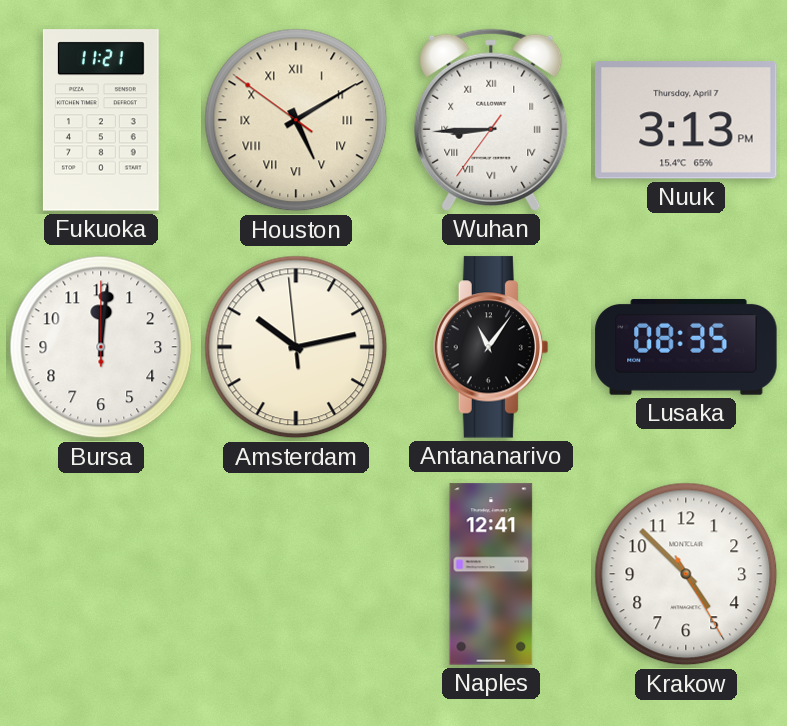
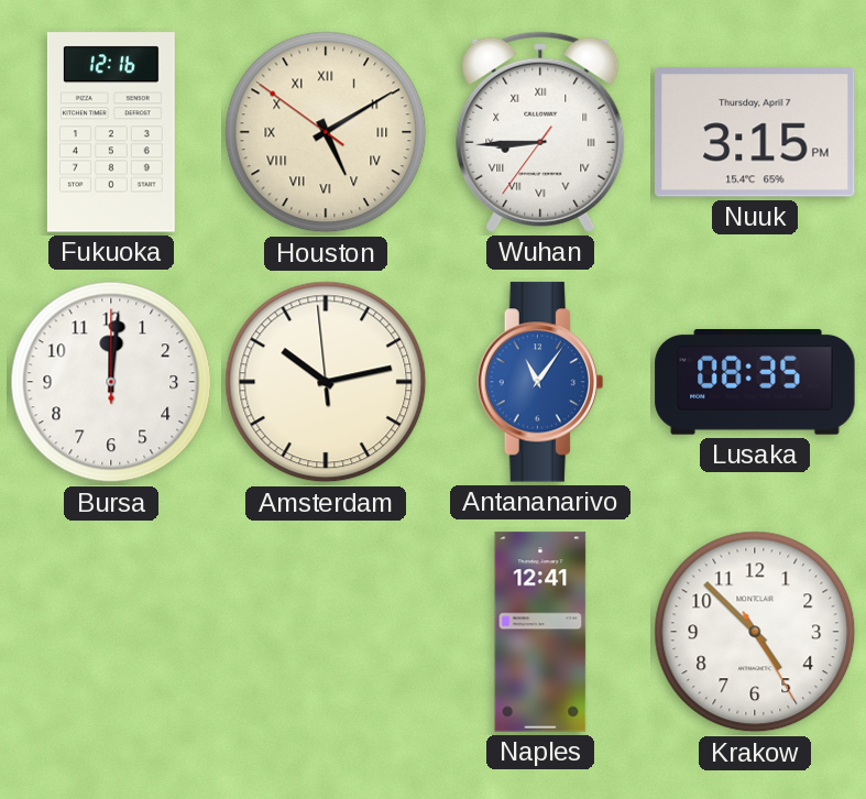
Fukuoka: 11:21 -> 12:16
Nuuk: 3:13 -> 3:15
Antananarivo dial: black -> blue
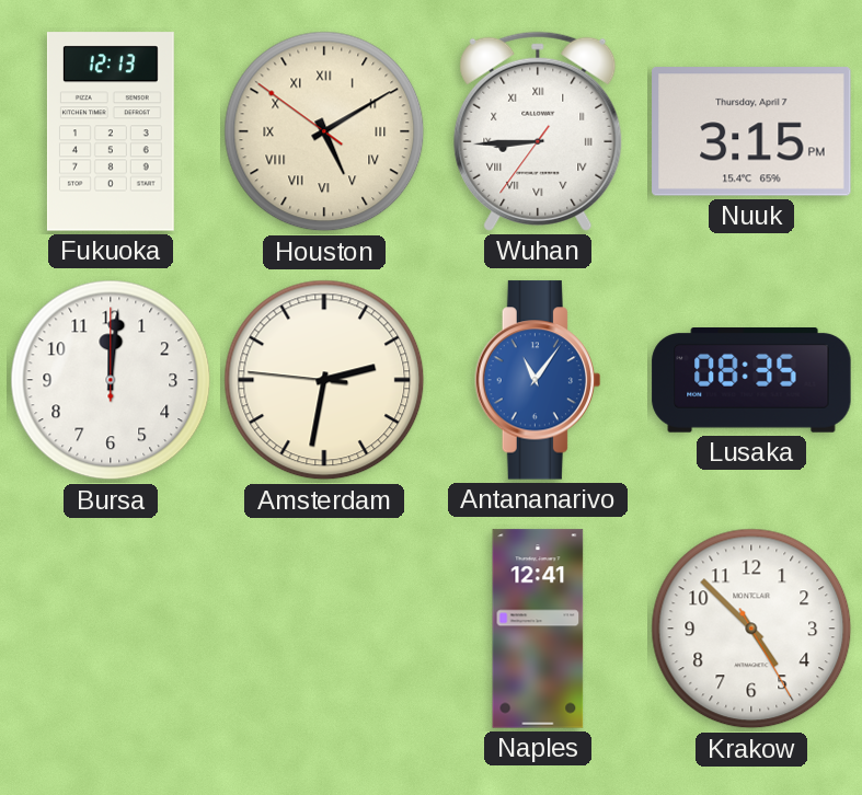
Fukuoka: 12:16 -> 12:13
Amsterdam: 10:12 -> 2:31
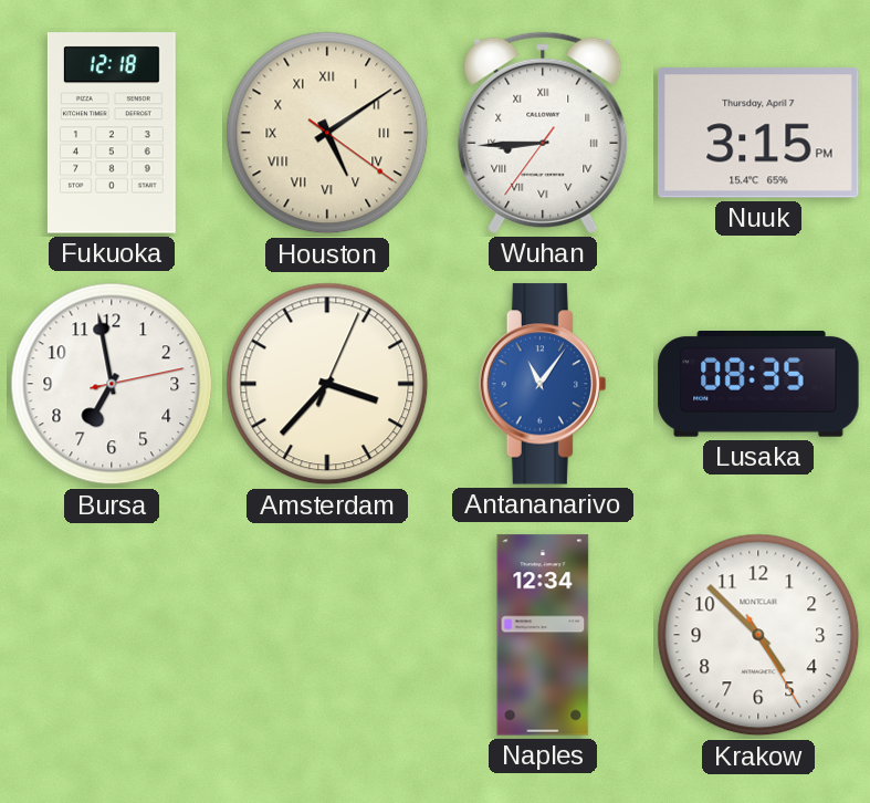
Fukuoka: 12:13 -> 12:18
Houston: 5:09:51 -> 5:09:21
Bursa: 12:01 -> 6:58
Amsterdam: 2:31 -> 3:37
Naples: 12:41 -> 12:34
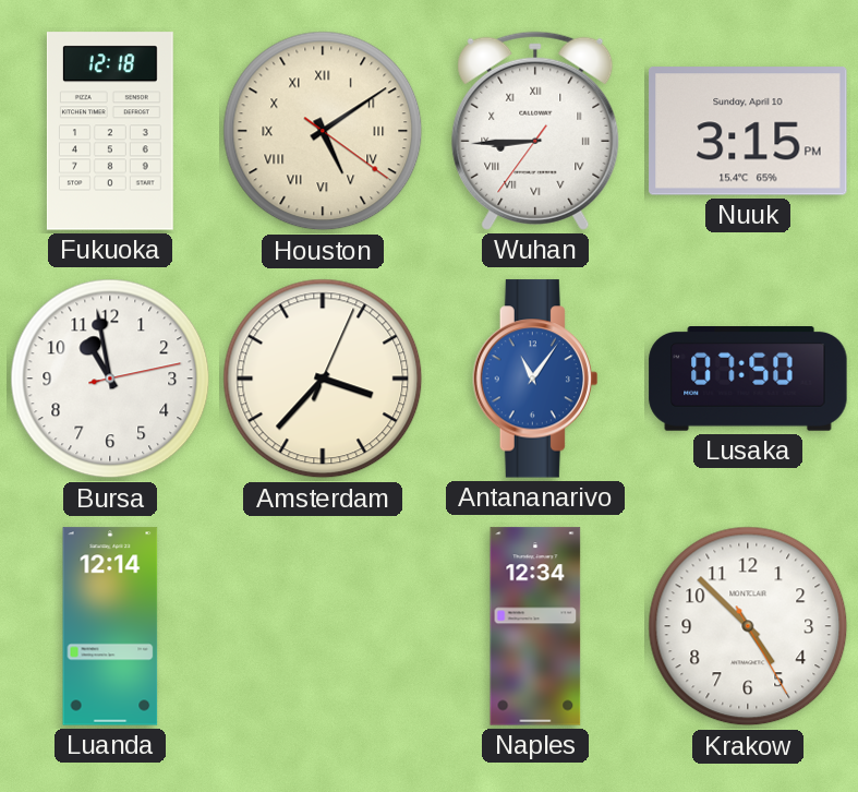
Nuuk date: Thursday, April 7 -> Sunday, April 10
Bursa: 6:58 -> 10:58
Lusaka: 08:35 -> 07:50
Luanda: none -> 12:14
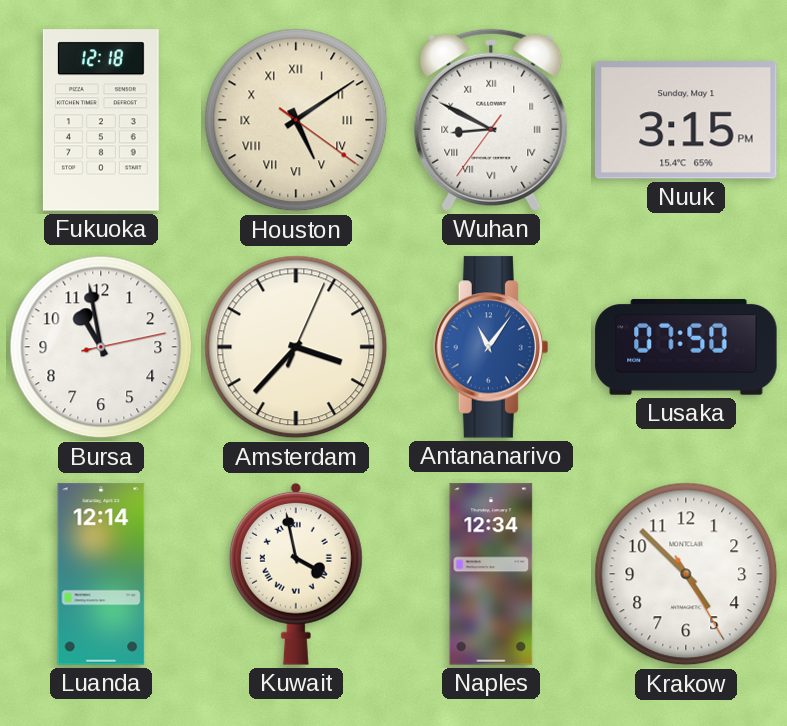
Wuhan: 8:44 -> 8:49
Nuuk date: Sunday, April 10 -> Sunday, May 1
Kuwait: none -> 3:58
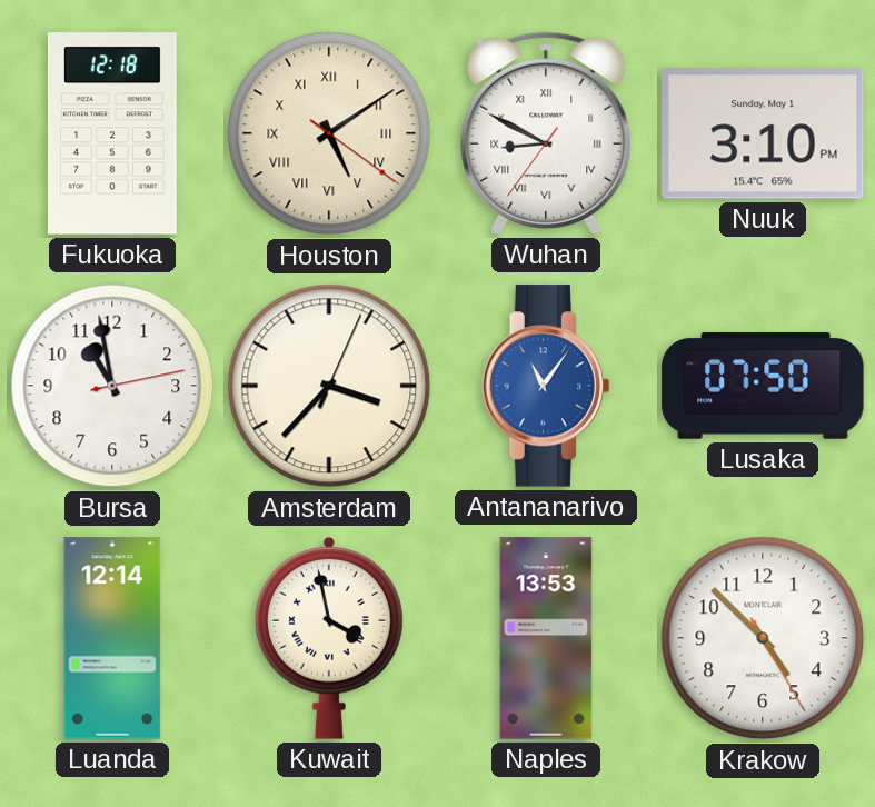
Nuuk: 3:15 -> 3:10
Naples: 12:34 -> 13:53
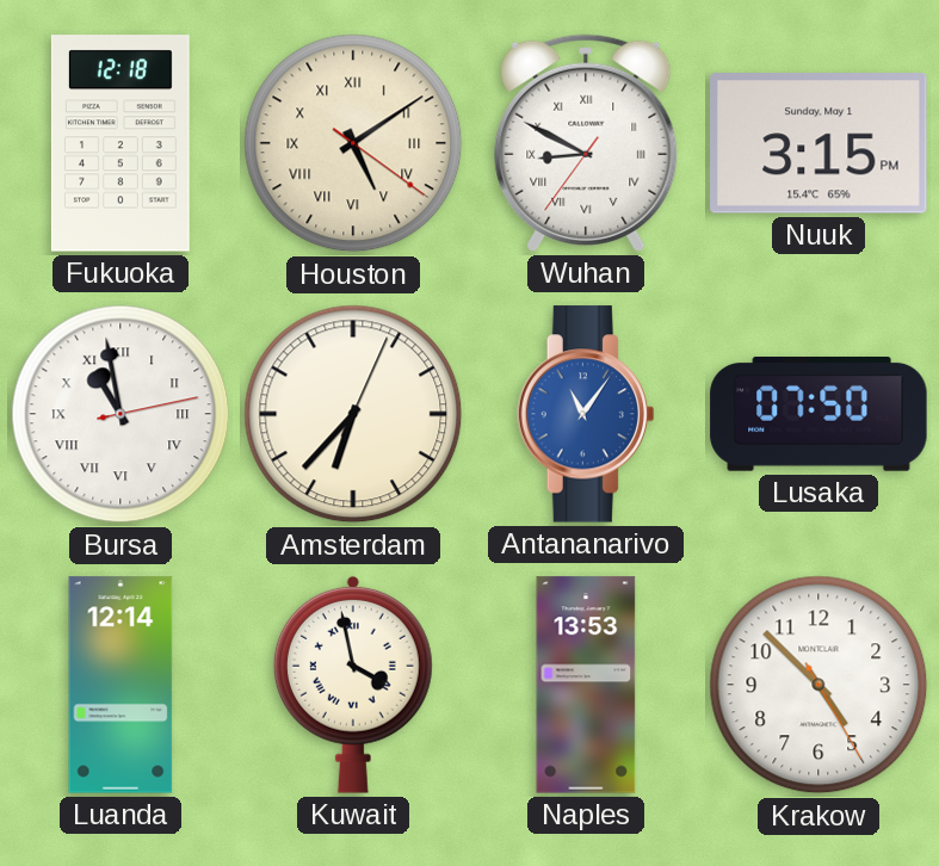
Nuuk: 3:10 -> 3:15
Bursa numerals: Arabic -> Roman
Amsterdam: 3:37 -> 6:37
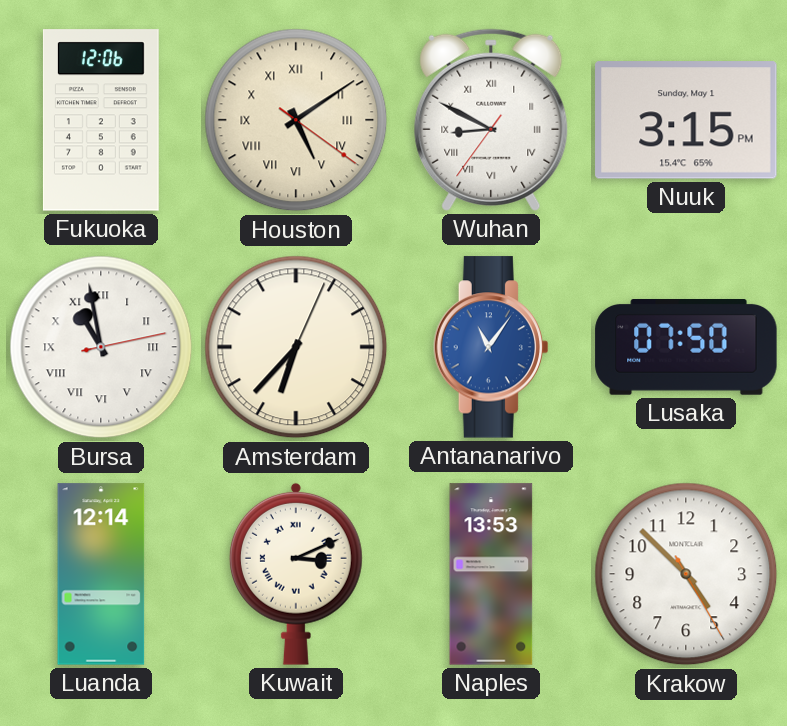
Fukuoka: 12:18 -> 12:06
Kuwait: 3:58 -> 3:11
